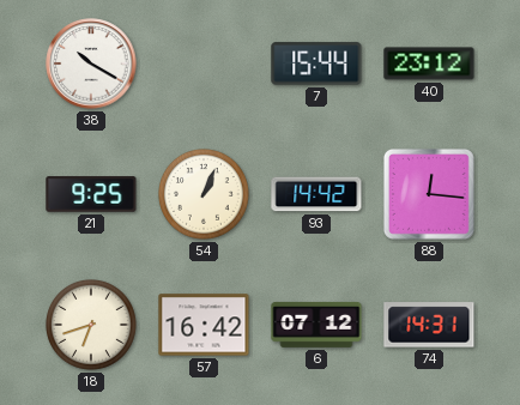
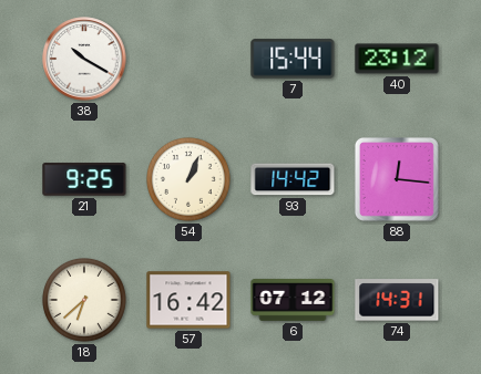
18: 6:42 -> 6:38
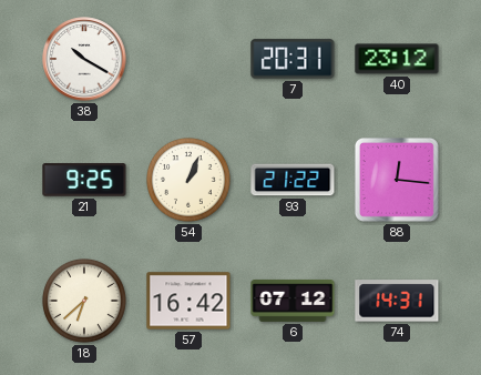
7: 15:44 -> 20:31
93: 14:42 -> 21:22
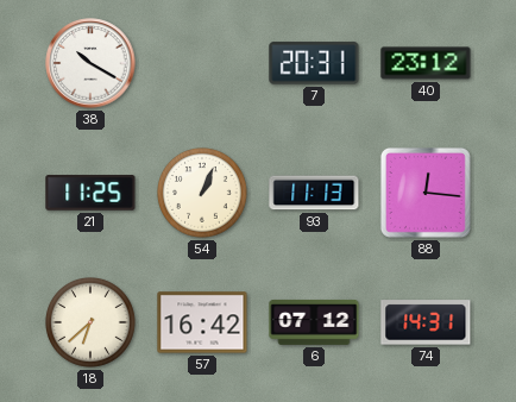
21: 9:25 -> 11:25
93: 21:22 -> 11:13
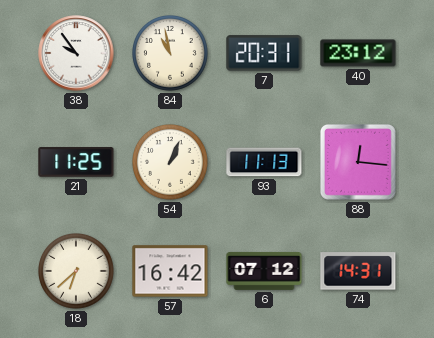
38: 10:20 -> 9:54
84: none -> 10:58
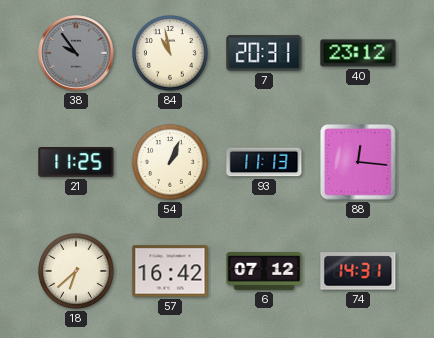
38 dial: white -> grey
